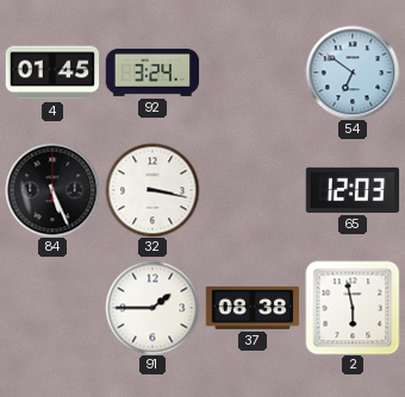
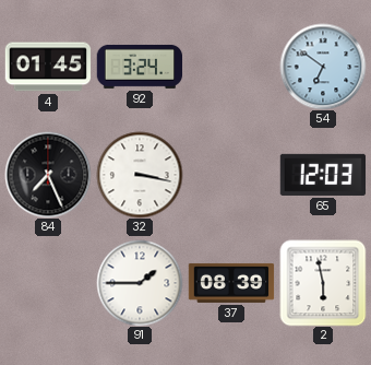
84: 5:26 -> 7:26
37: 08:38 -> 08:39
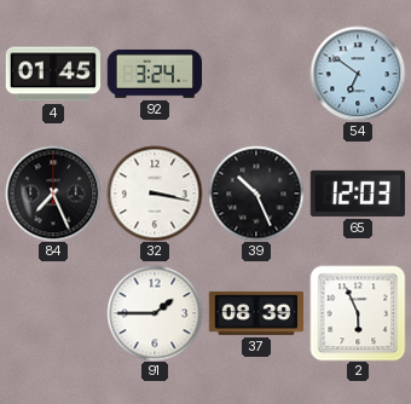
39: none -> 10:26
2: 5:58 -> 5:56
